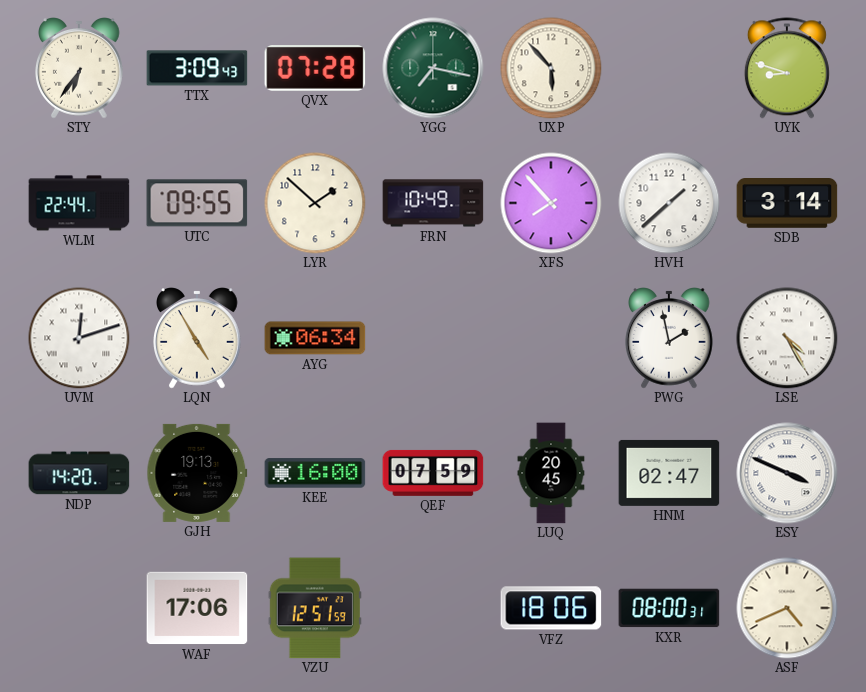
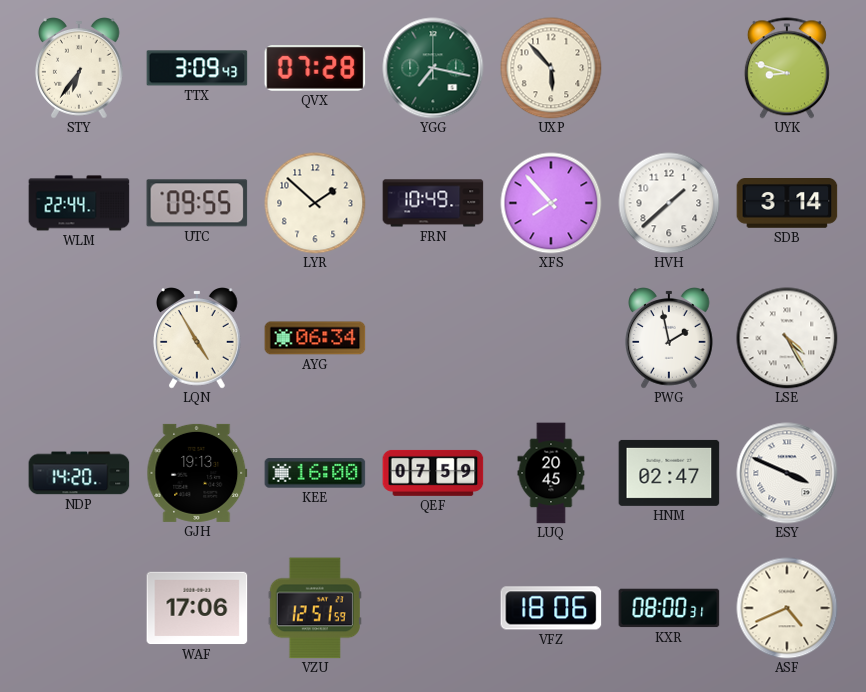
UVM: 12:12 -> none
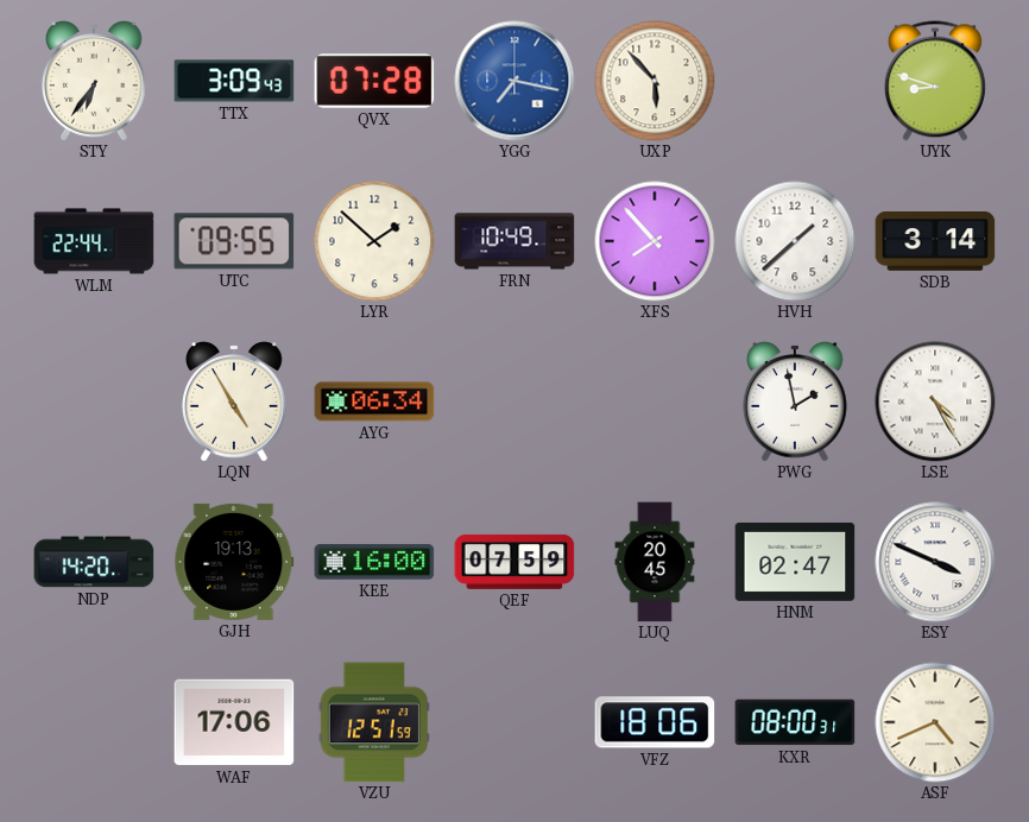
YGG dial: green -> blue
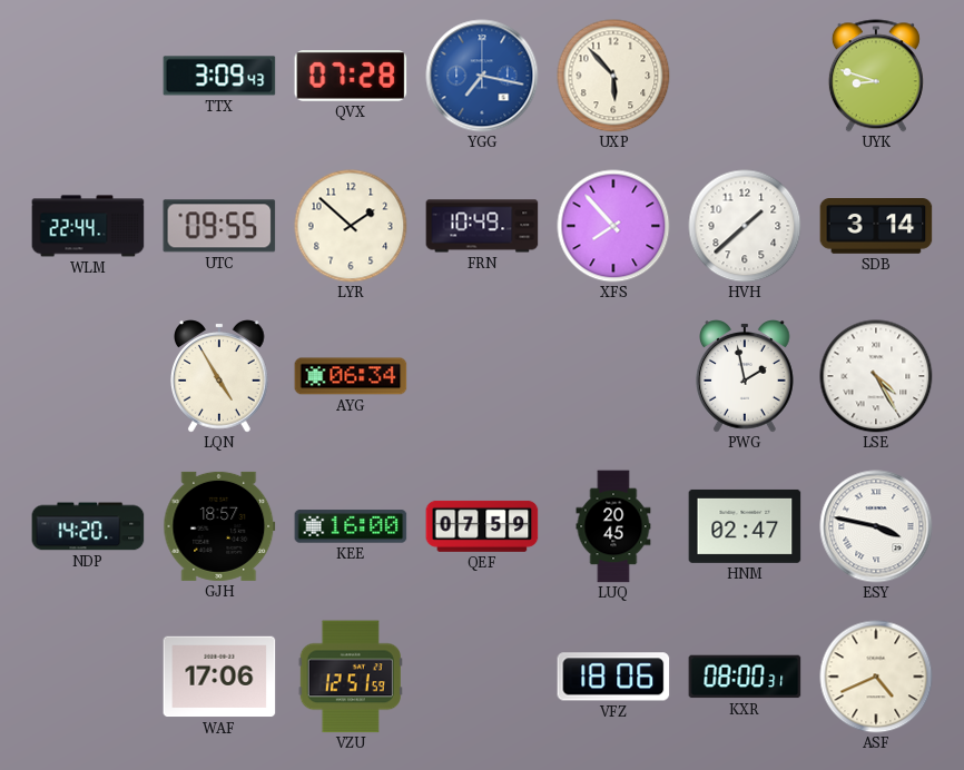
STY: 6:36 -> none
GJH: 19:13 -> 18:57
ESY: 3:49 -> 3:47
